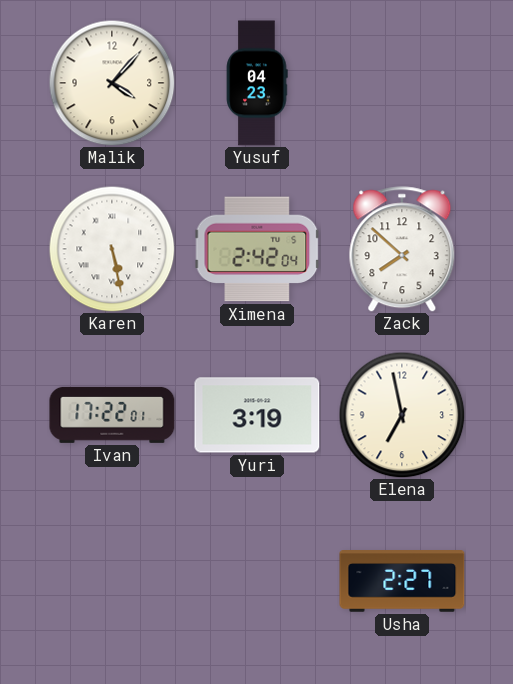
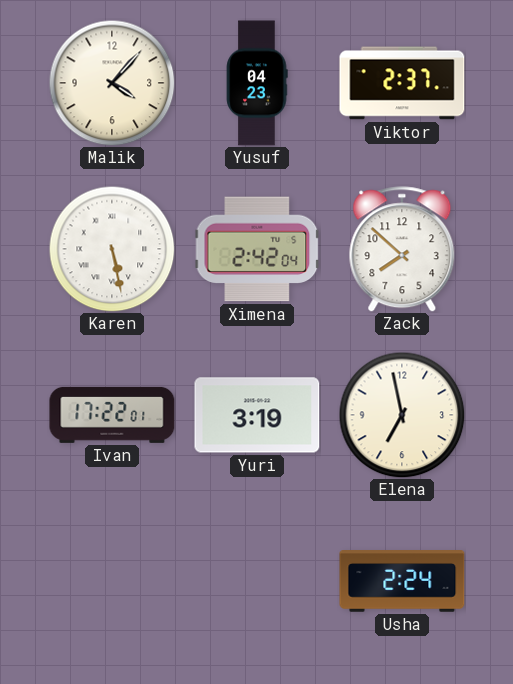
Viktor: none -> 2:37
Usha: 2:27 -> 2:24
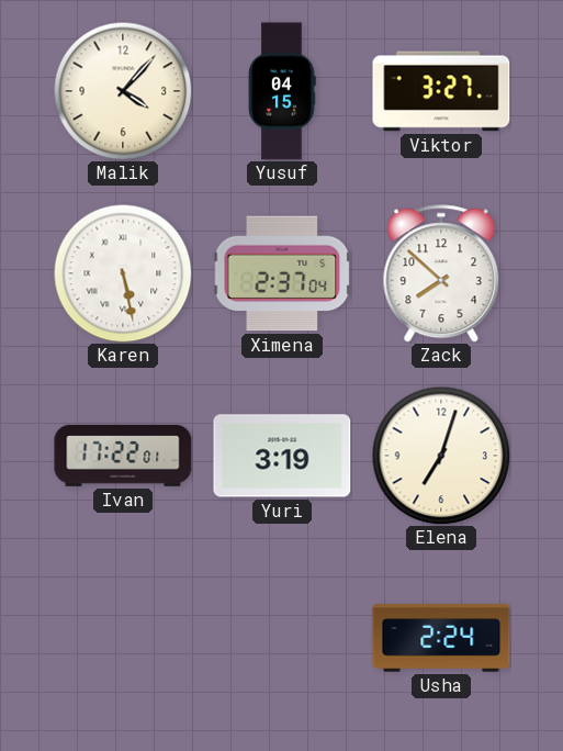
Yusuf: 04:23 -> 04:15
Viktor: 2:37 -> 3:27
Ximena: 2:42 -> 2:37
Elena: 6:58 -> 7:03
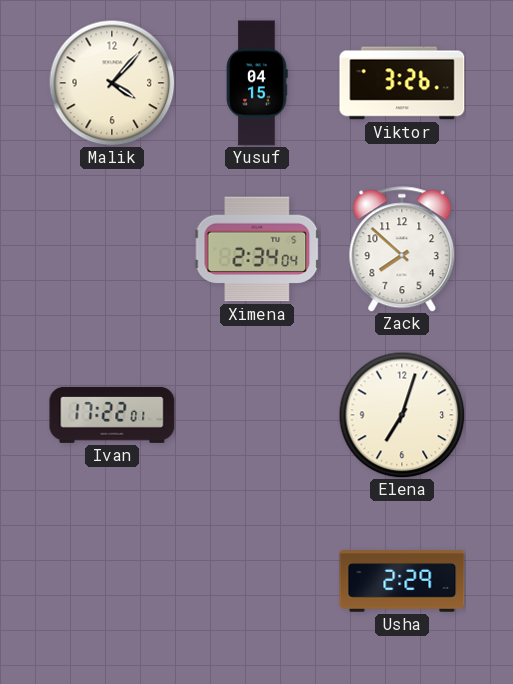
Viktor: 3:27 -> 3:26
Karen: 5:28 -> none
Ximena: 2:37 -> 2:34
Yuri: 3:19 -> none
Usha: 2:24 -> 2:29
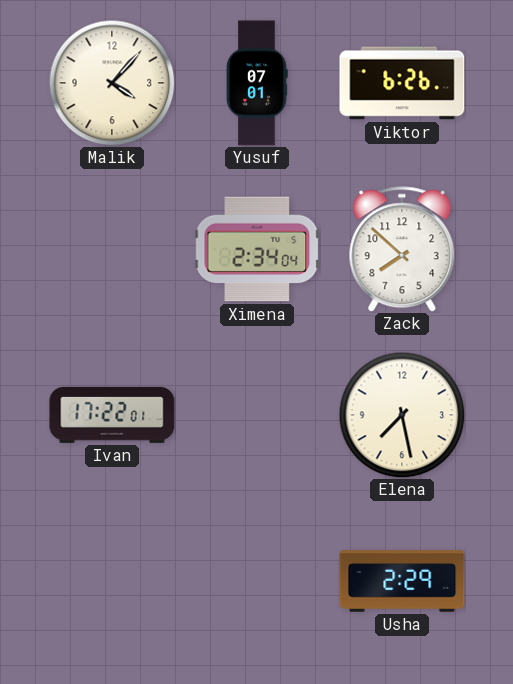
Yusuf: 04:15 -> 07:01
Viktor: 3:26 -> 6:26
Elena: 7:03 -> 7:28
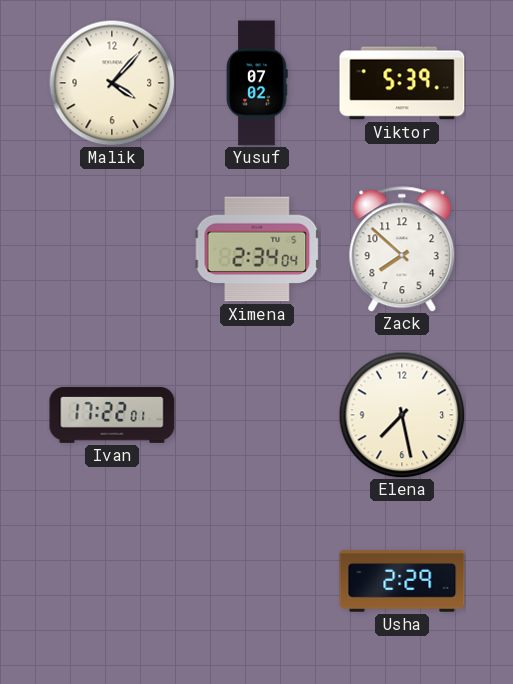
Yusuf: 07:01 -> 07:02
Viktor: 6:26 -> 5:39
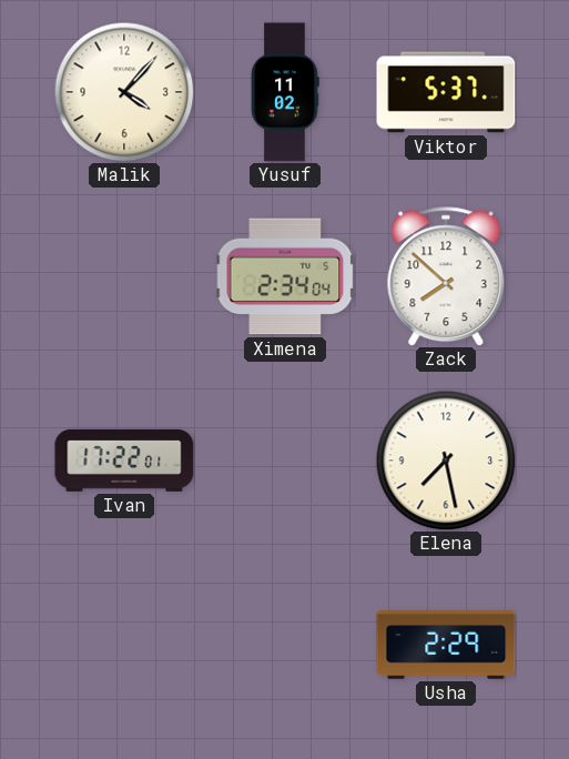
Yusuf: 07:02 -> 11:02
Viktor: 5:39 -> 5:37
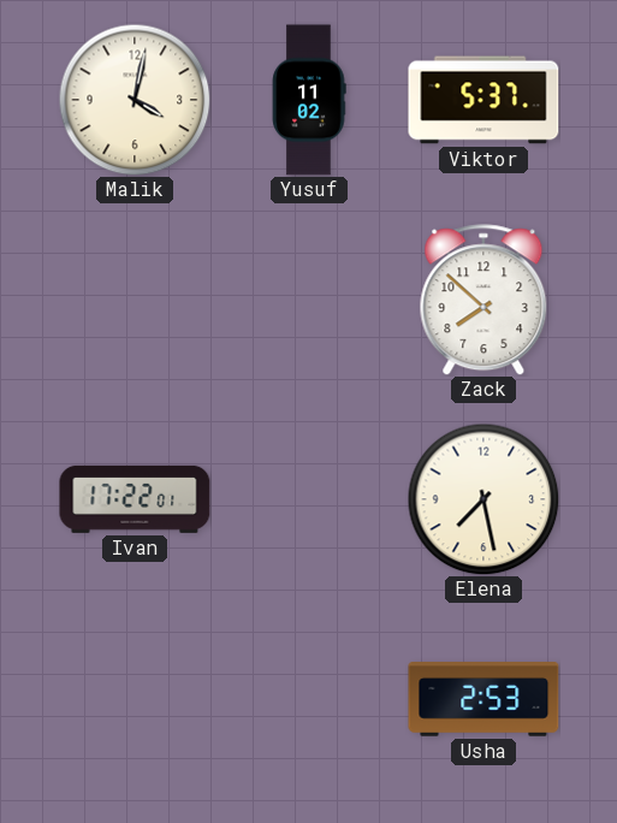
Malik: 4:07 -> 4:02
Ximena: 2:34 -> none
Usha: 2:29 -> 2:53
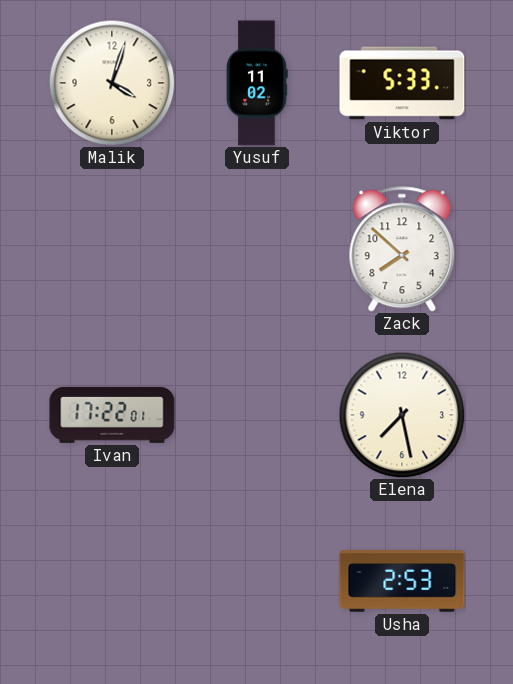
Malik: 4:02 -> 4:03
Viktor: 5:37 -> 5:33
